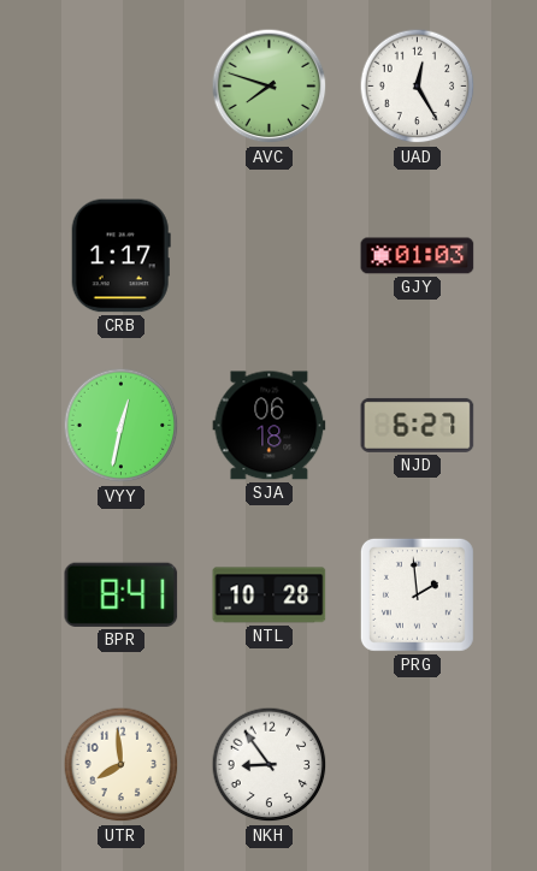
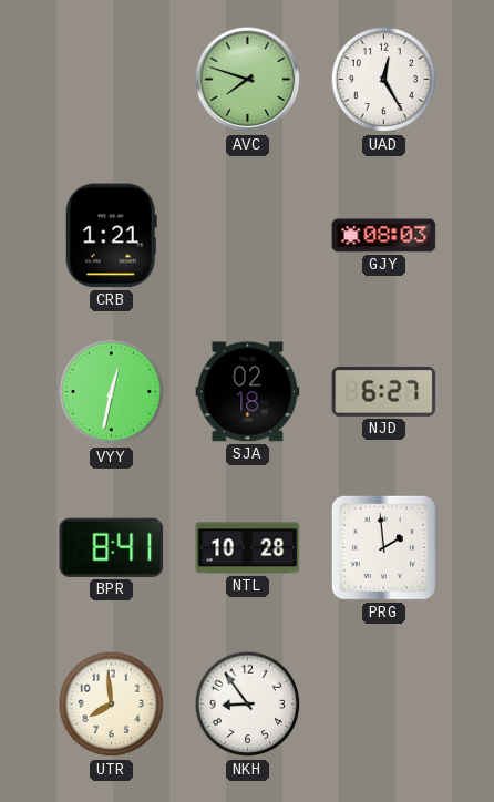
CRB: 1:17 -> 1:21
GJY: 01:03 -> 08:03
SJA: 06:18 -> 02:18
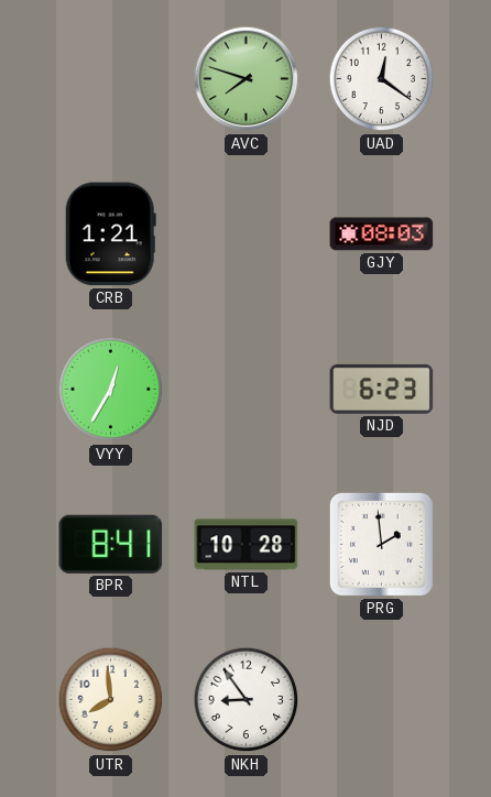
UAD: 12:25 -> 12:21
VYY: 12:32 -> 12:35
SJA: 02:18 -> none
NJD: 6:27 -> 6:23
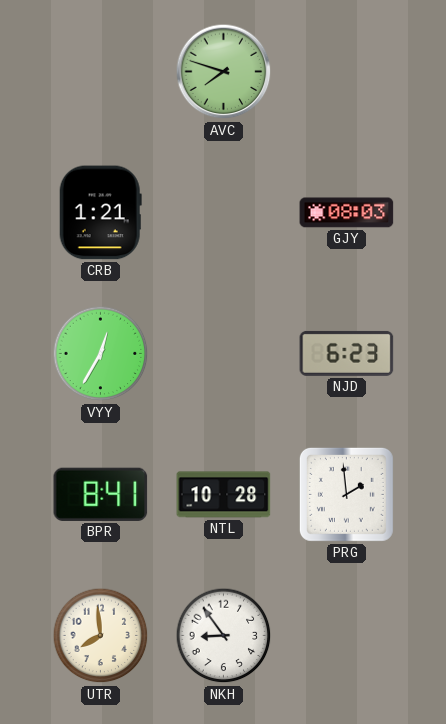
UAD: 12:21 -> none
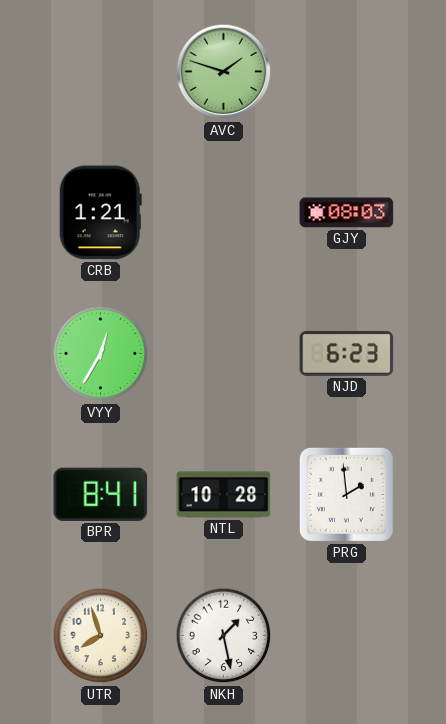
AVC: 7:48 -> 1:48
UTR: 7:59 -> 7:57
NKH: 8:54 -> 1:28
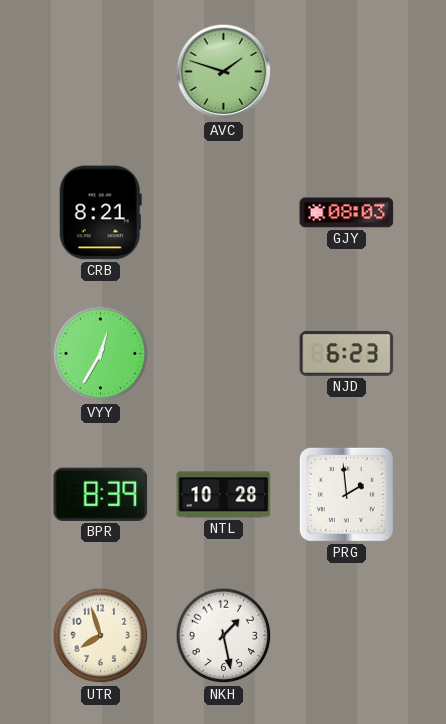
CRB: 1:21 -> 8:21
BPR: 8:41 -> 8:39
